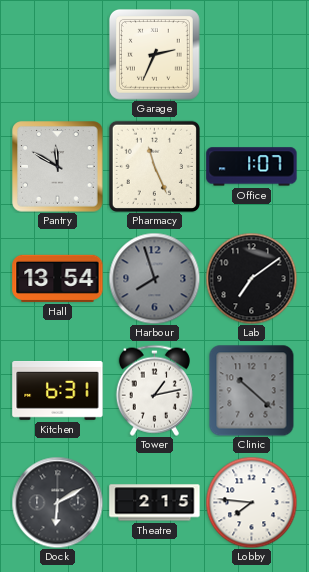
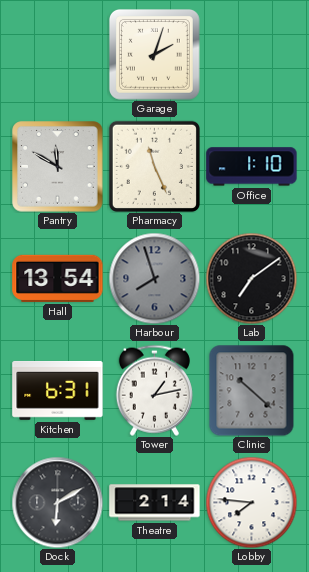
Garage: 2:34 -> 2:03
Office: 1:07 -> 1:10
Theatre: 2:15 -> 2:14
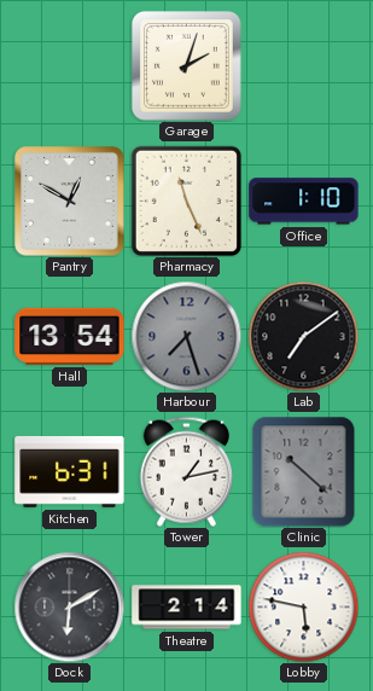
Pantry: 11:50 -> 12:50
Harbour: 7:57 -> 7:27
Lobby: 7:46 -> 5:47
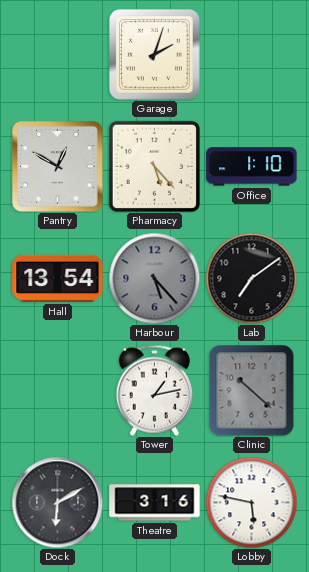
Pharmacy: 11:26 -> 5:23
Harbour: 7:27 -> 5:23
Kitchen: 6:31 -> none
Theatre: 2:14 -> 3:16
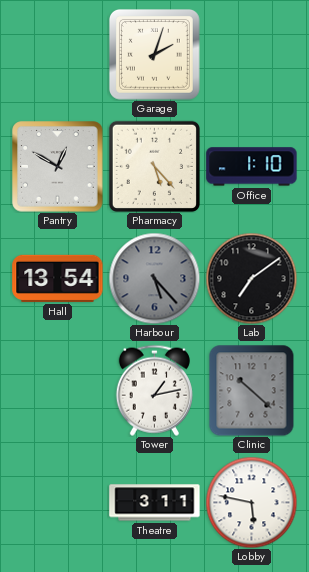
Dock: 6:10 -> none
Theatre: 3:16 -> 3:11
